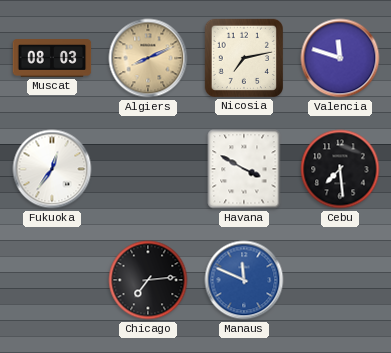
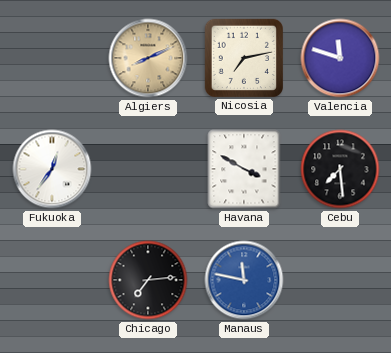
Muscat: 08:03 -> none
Manaus: 11:49 -> 11:47
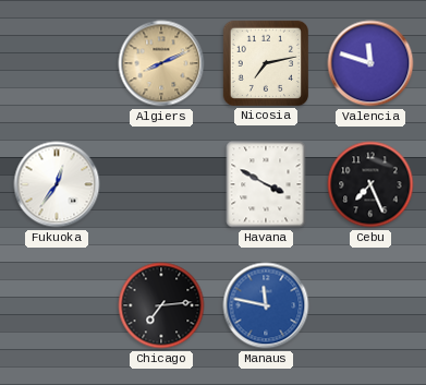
Cebu: 7:29 -> 7:26
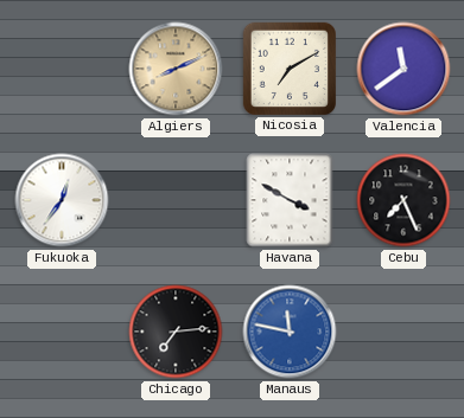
Nicosia: 7:13 -> 7:10
Valencia: 11:48 -> 11:39
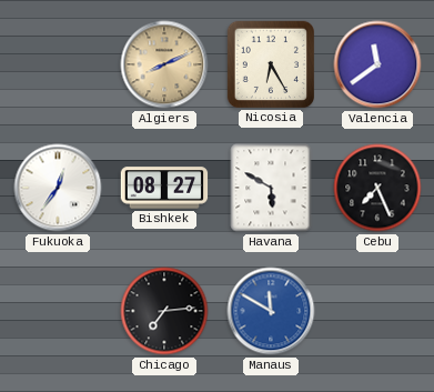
Nicosia: 7:10 -> 6:25
Bishkek: none -> 08:27
Havana: 3:50 -> 5:50
Manaus: 11:47 -> 11:50
